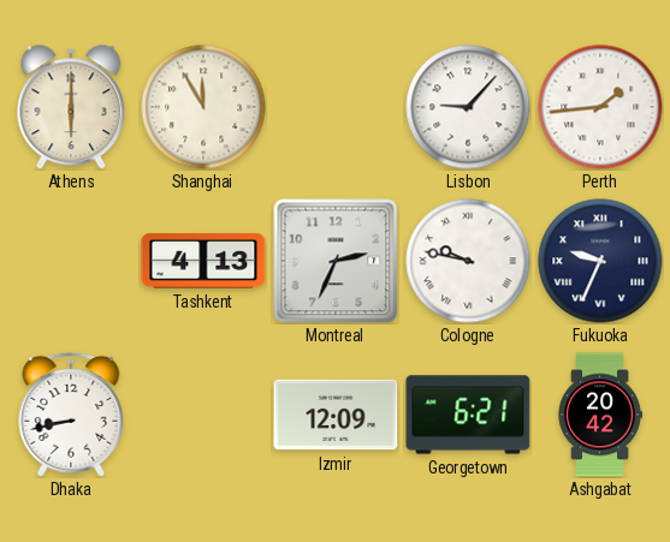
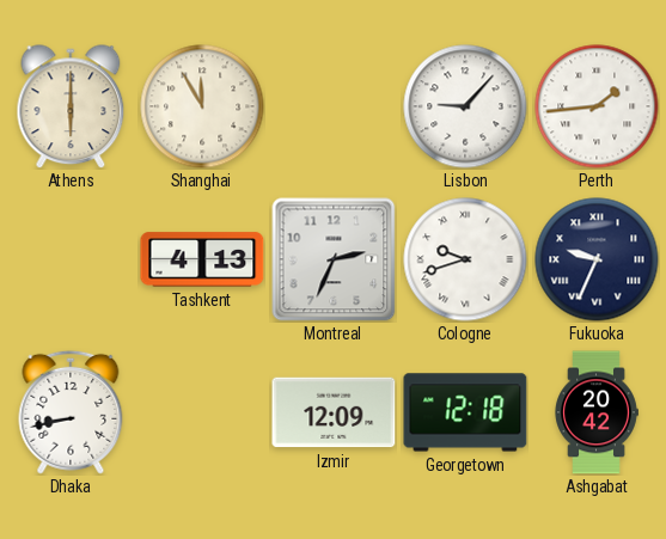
Cologne: 9:47 -> 9:42
Georgetown: 6:21 -> 12:18
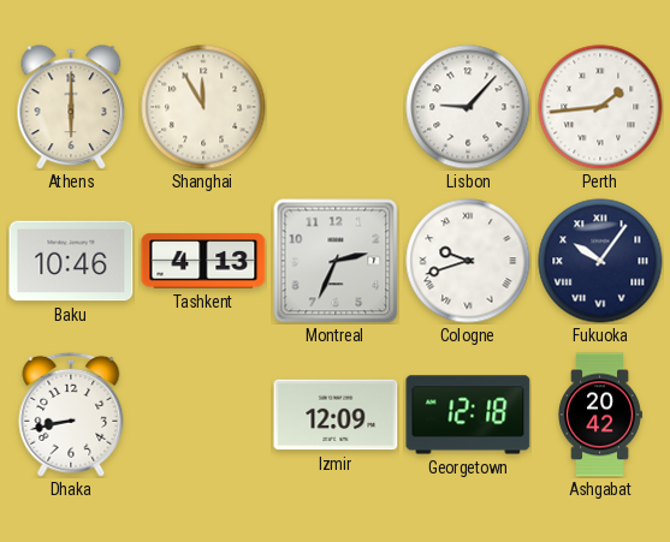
Baku: none -> 10:46
Fukuoka: 9:34 -> 10:06
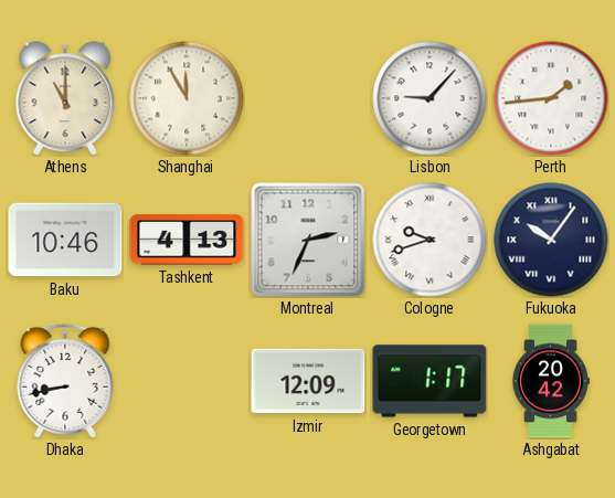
Athens: 6:00 -> 11:00
Georgetown: 12:18 -> 1:17
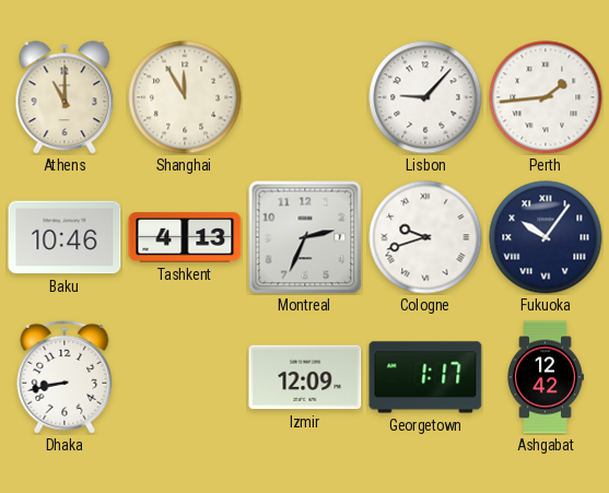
Ashgabat: 20:42 -> 12:42
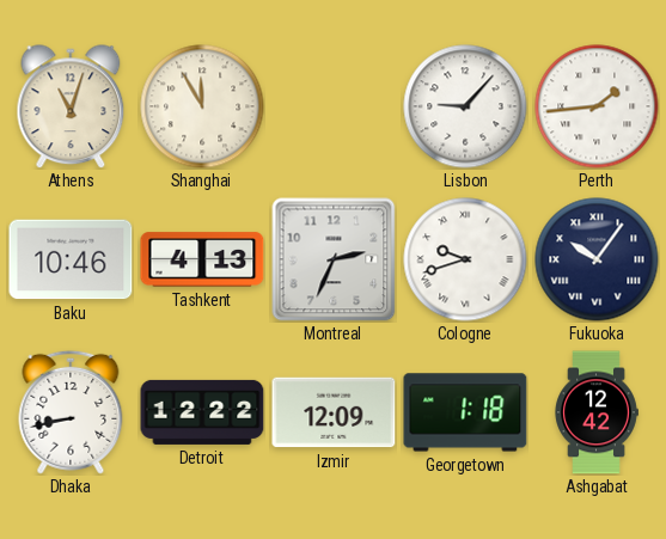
Athens: 11:00 -> 11:03
Detroit: none -> 12:22
Georgetown: 1:17 -> 1:18
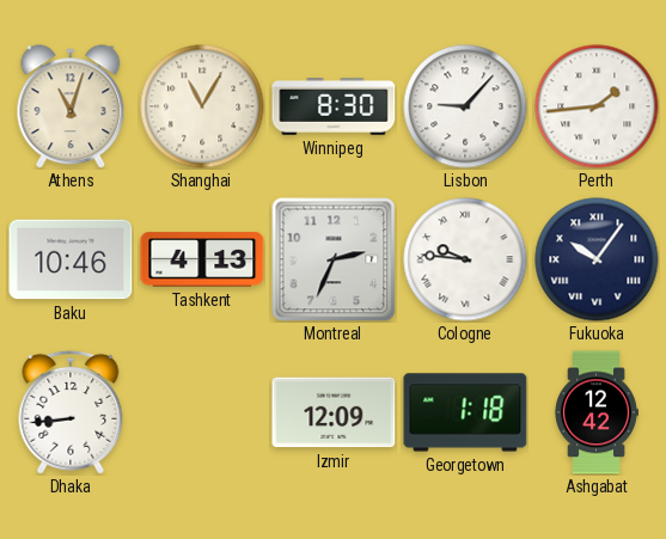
Shanghai: 11:55 -> 11:05
Winnipeg: none -> 8:30
Cologne: 9:42 -> 9:46
Dhaka: 8:43 -> 8:44
Detroit: 12:22 -> none
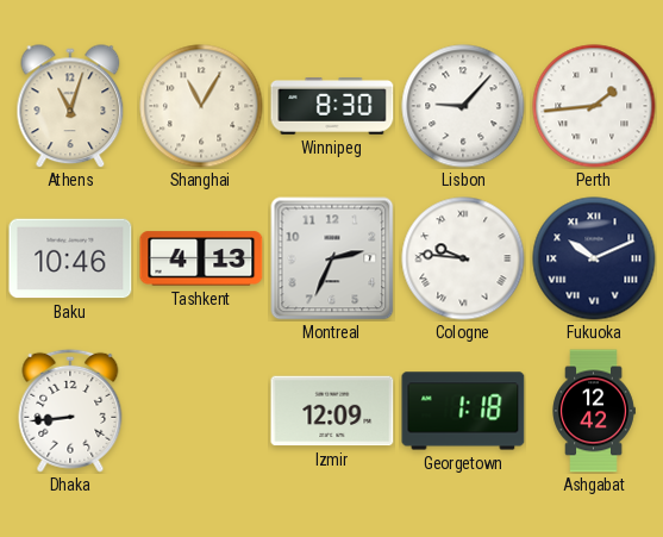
Fukuoka: 10:06 -> 10:11
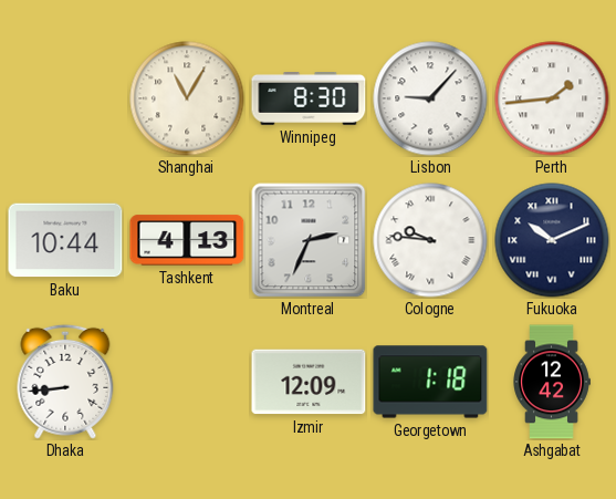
Athens: 11:03 -> none
Baku: 10:46 -> 10:44
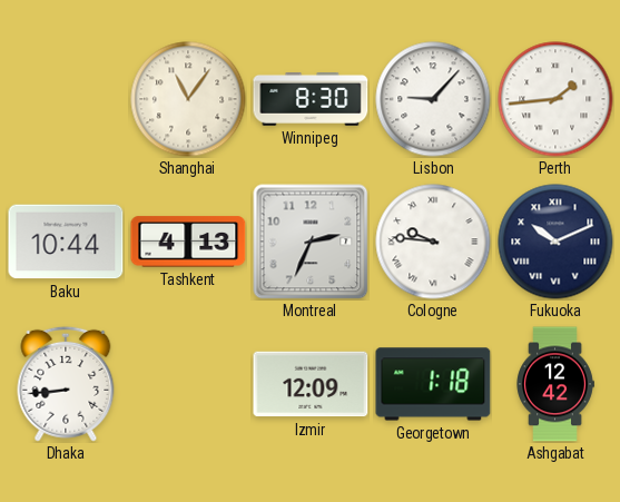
Shanghai: 11:05 -> 11:06
